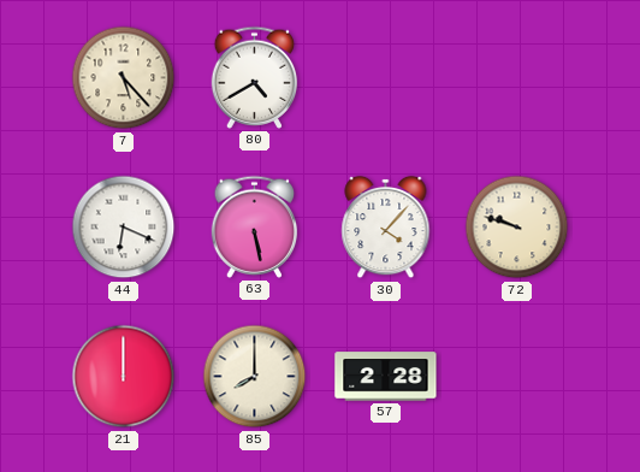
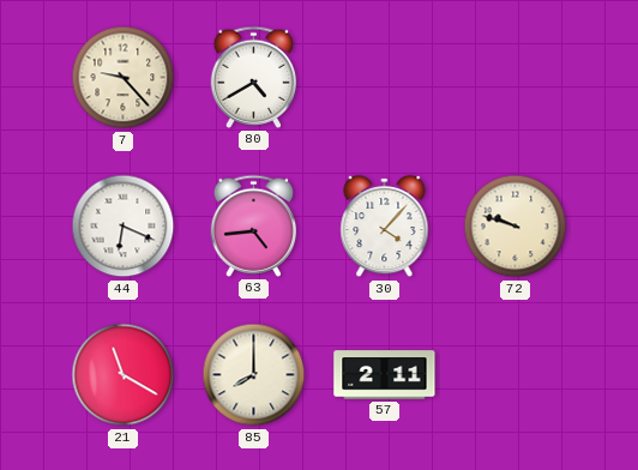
7: 5:23 -> 9:23
63: 5:28 -> 4:44
21: 12:00 -> 11:20
57: 2:28 -> 2:11
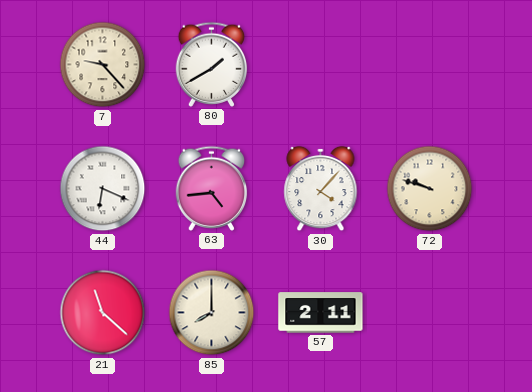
80: 4:40 -> 1:40
21: 11:20 -> 11:22
